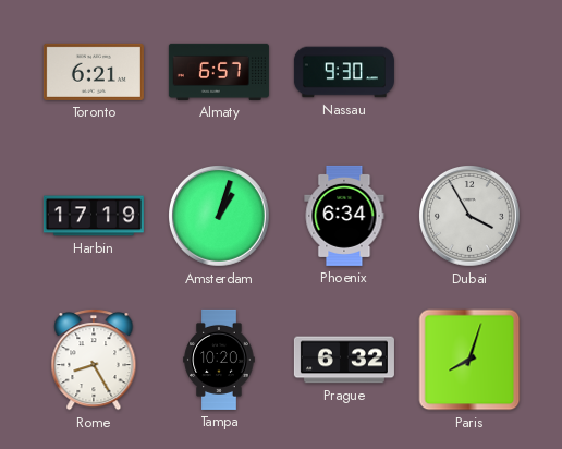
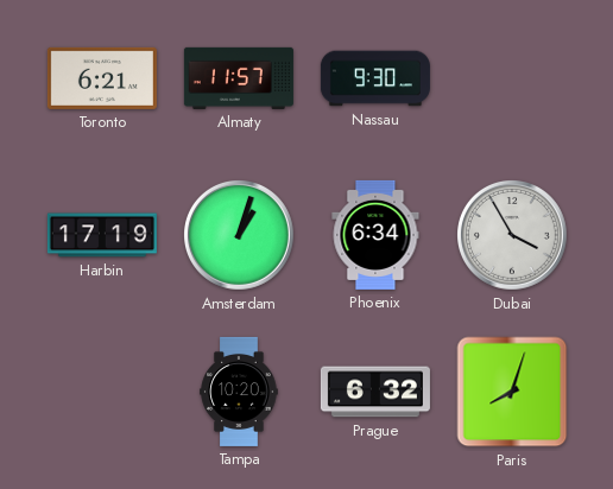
Almaty: 6:57 -> 11:57
Rome: 8:25 -> none
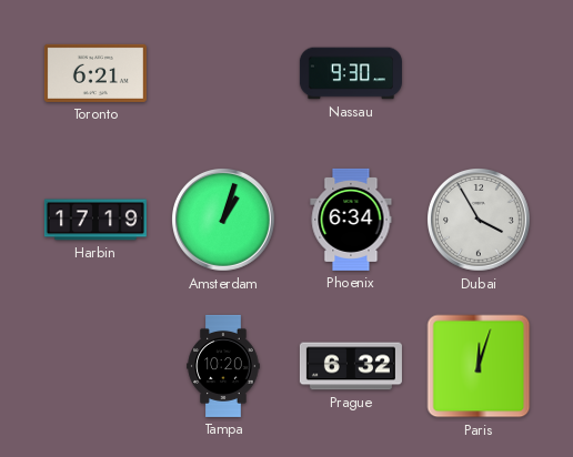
Almaty: 11:57 -> none
Paris: 8:03 -> 12:03
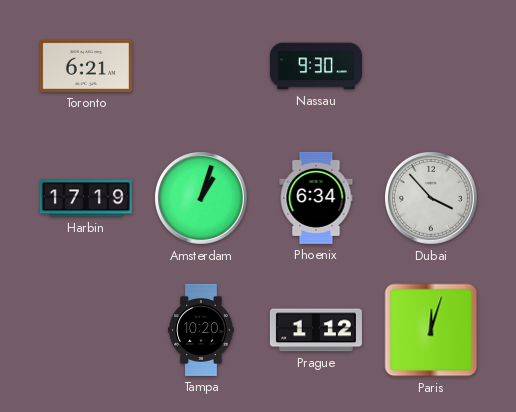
Dubai: 3:55 -> 3:53
Prague: 6:32 -> 1:12
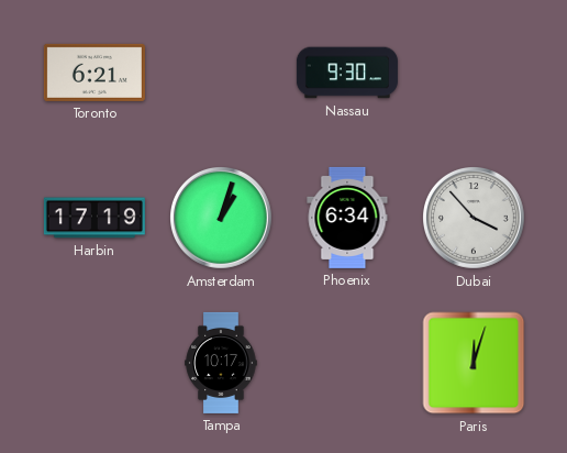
Tampa: 10:20 -> 10:17
Prague: 1:12 -> none
